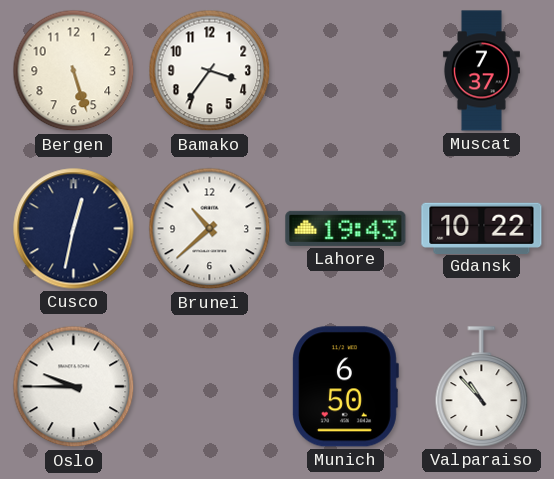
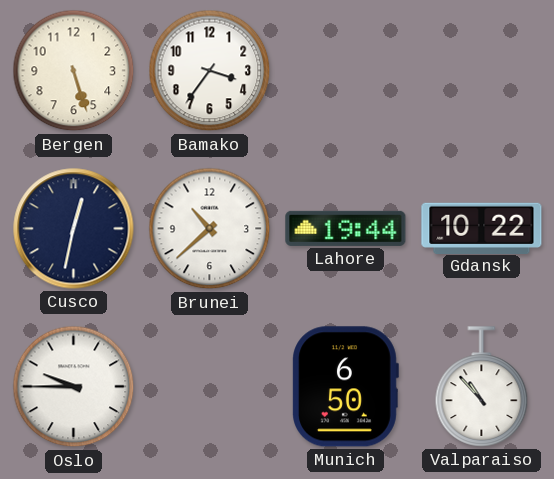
Muscat: 7:37 -> none
Lahore: 19:43 -> 19:44
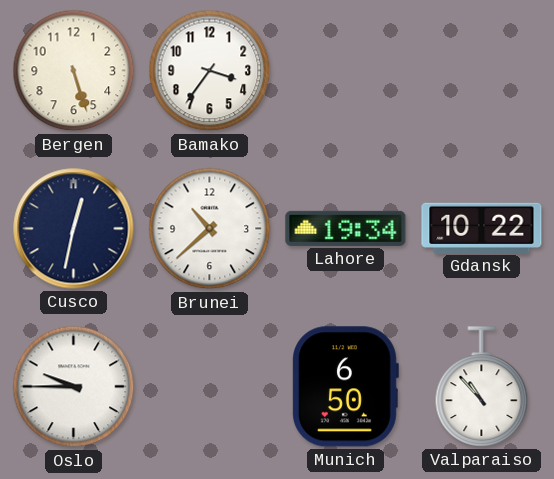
Lahore: 19:44 -> 19:34
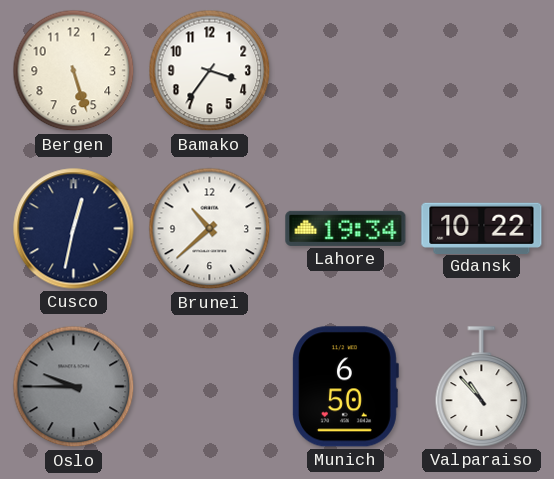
Oslo dial: white -> grey
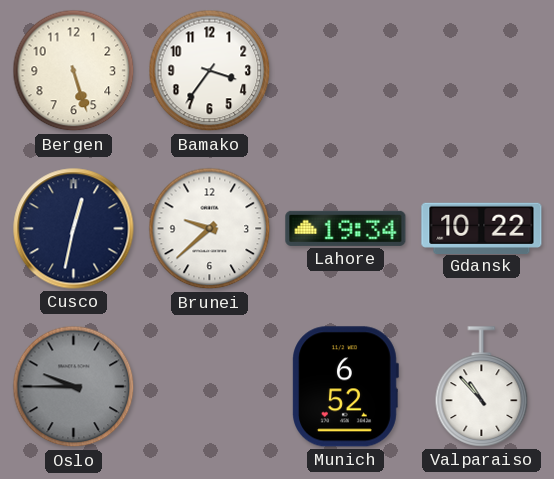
Brunei: 10:38 -> 9:38
Munich: 6:50 -> 6:52
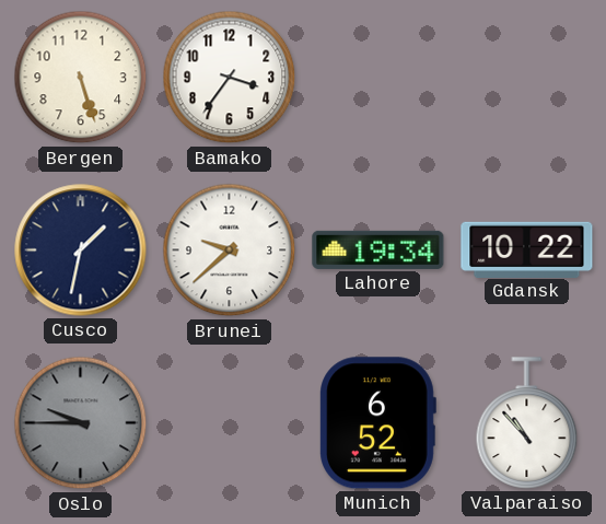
Cusco: 12:32 -> 1:32
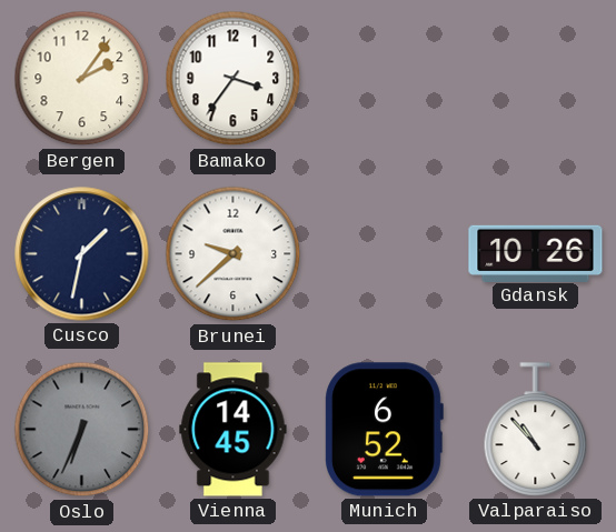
Bergen: 5:27 -> 2:06
Lahore: 19:34 -> none
Gdansk: 10:22 -> 10:26
Oslo: 9:45 -> 6:34
Vienna: none -> 14:45
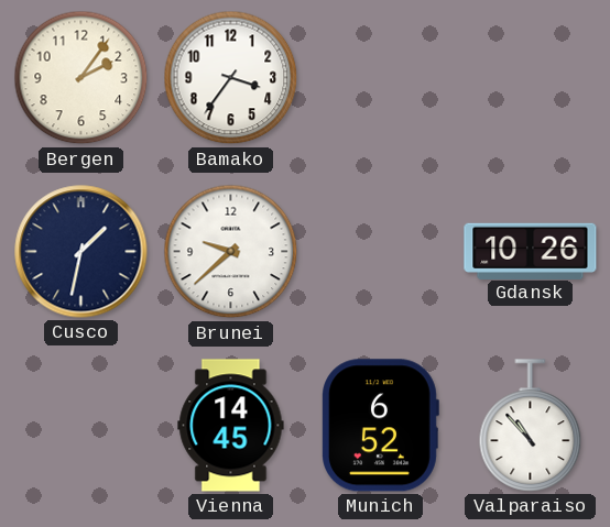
Oslo: 6:34 -> none
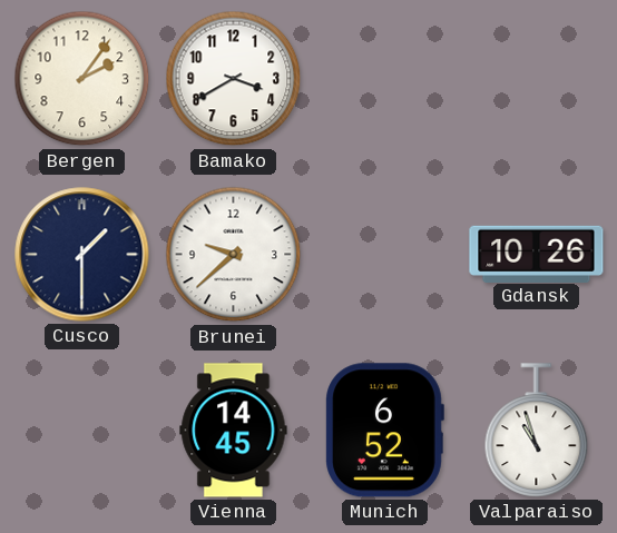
Bamako: 3:36 -> 3:40
Cusco: 1:32 -> 1:30
Valparaiso: 10:53 -> 10:57
